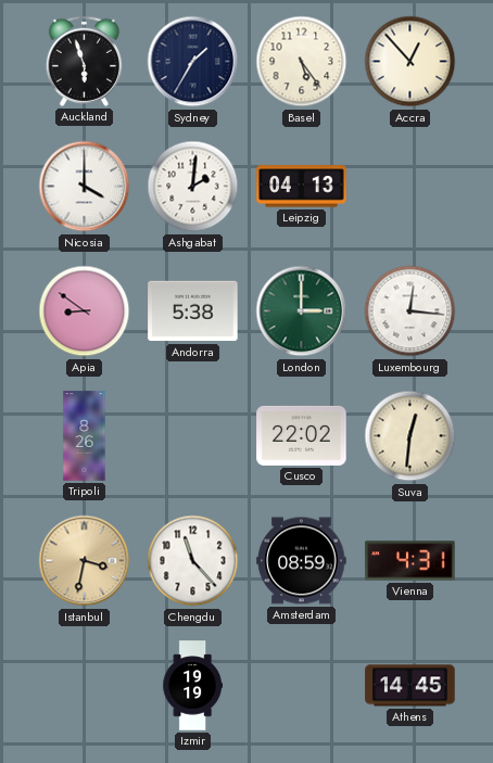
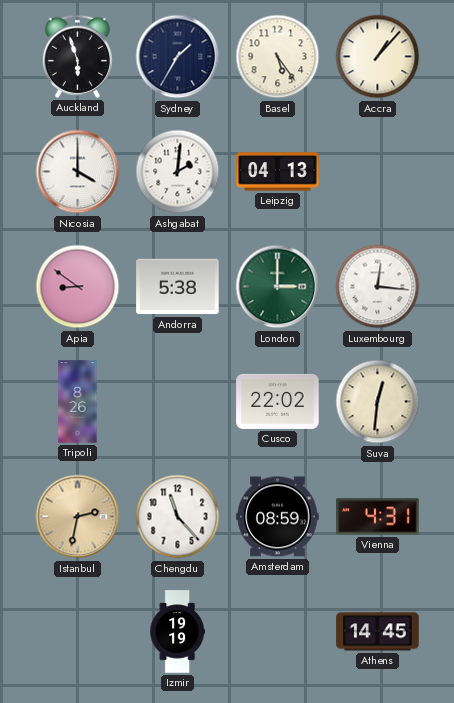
Accra: 12:53 -> 1:07
Istanbul: 3:32 -> 2:32
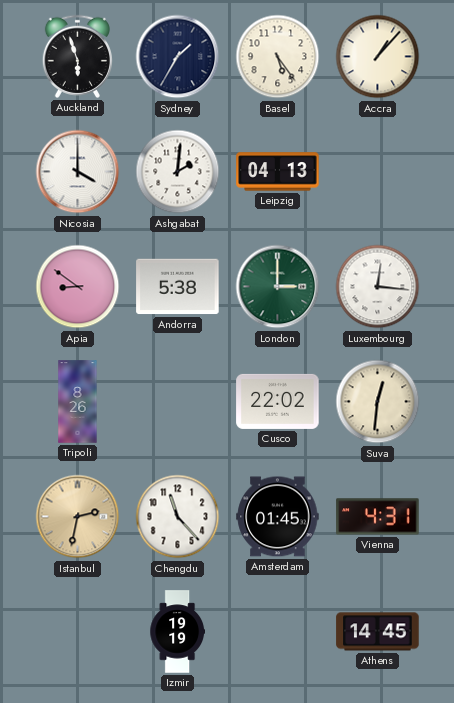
Amsterdam: 08:59 -> 01:45
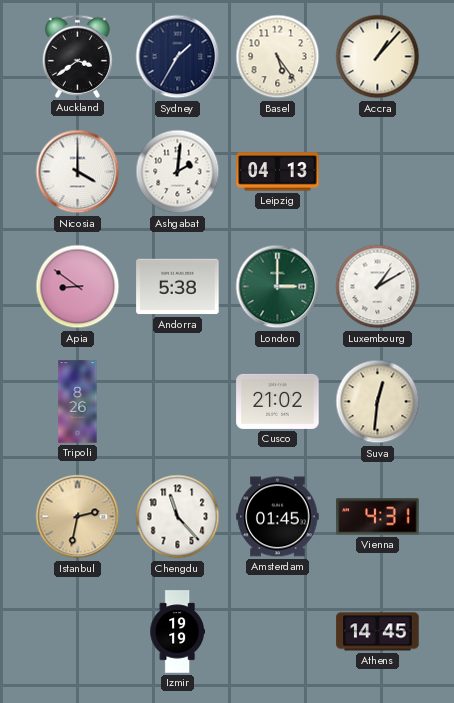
Auckland: 5:57 -> 3:39
Luxembourg: 12:16 -> 1:10
Cusco: 22:02 -> 21:02
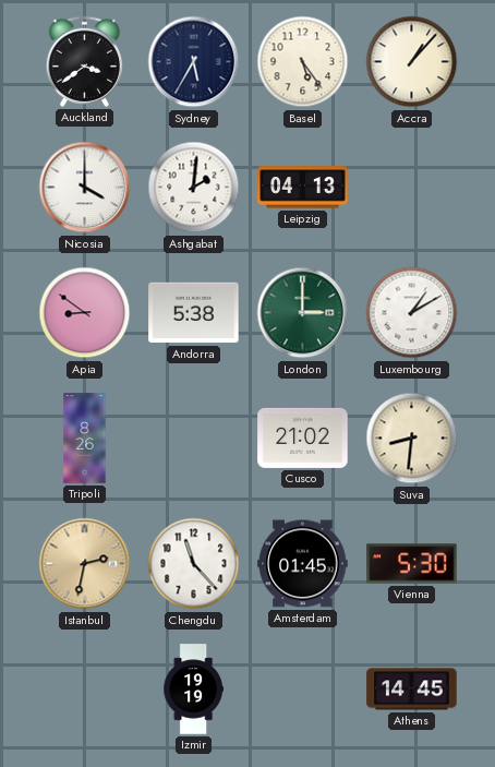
Sydney: 1:35 -> 5:35
Suva: 12:31 -> 8:31
Vienna: 4:31 -> 5:30
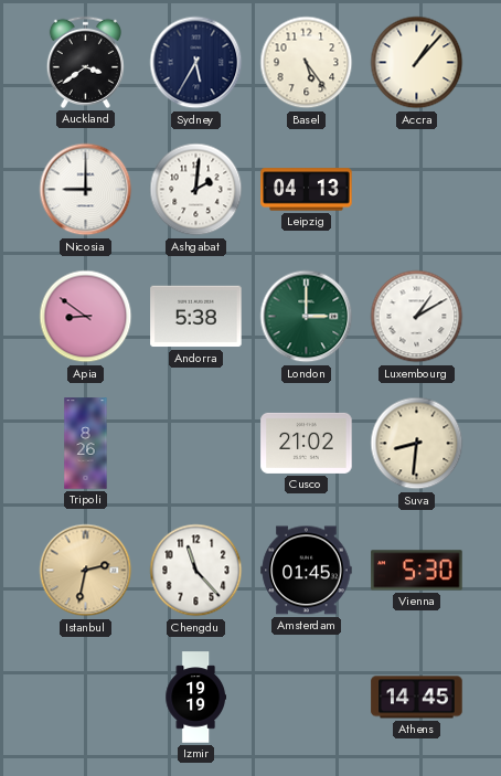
Nicosia: 4:00 -> 9:00
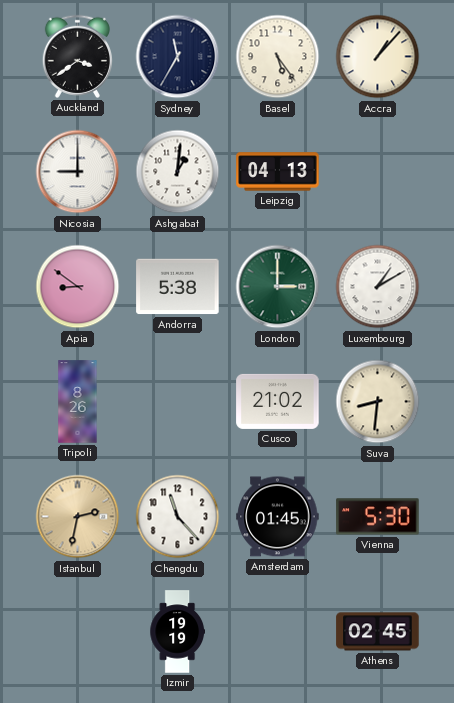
Sydney: 5:35 -> 11:35
Ashgabat: 2:01 -> 1:01
Athens: 14:45 -> 02:45
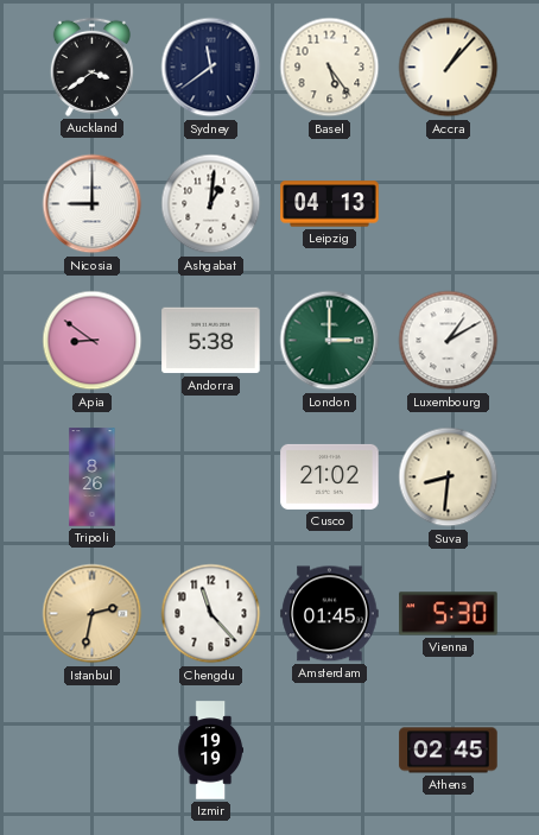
Sydney: 11:35 -> 11:39
